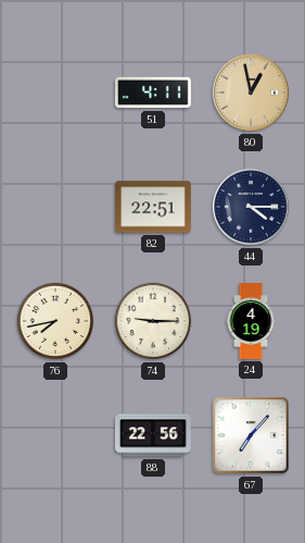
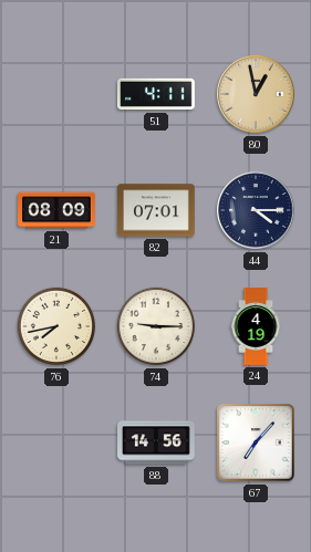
21: none -> 08:09
82: 22:51 -> 07:01
88: 22:56 -> 14:56
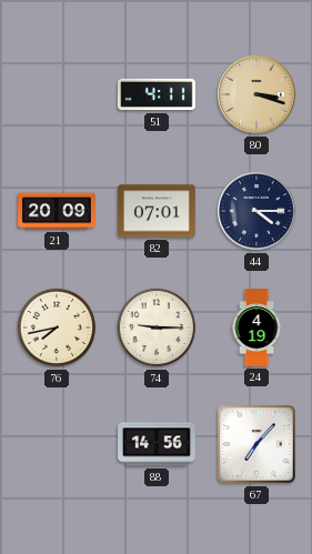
80: 12:58 -> 3:18
21: 08:09 -> 20:09
